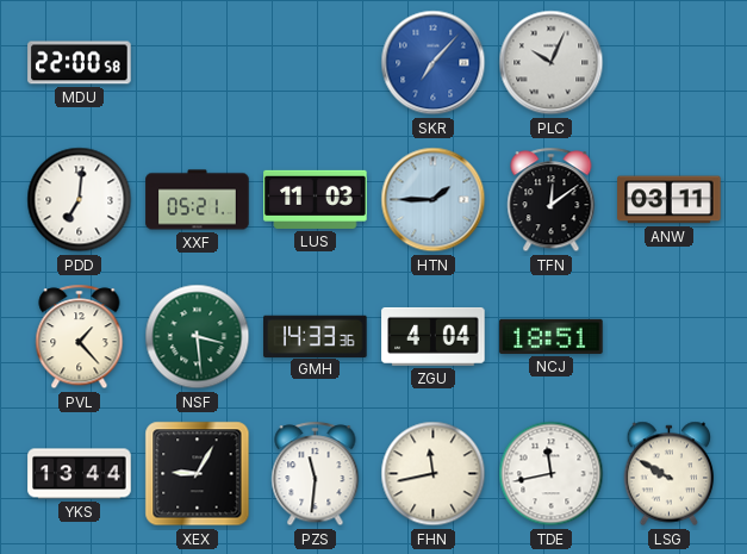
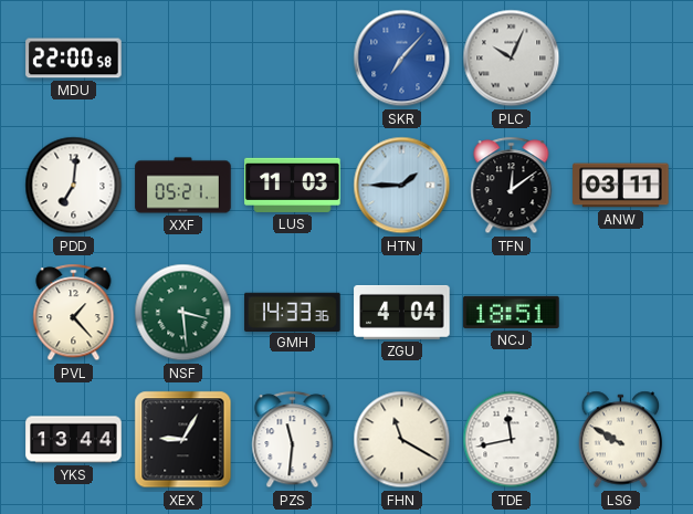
FHN: 11:43 -> 11:20
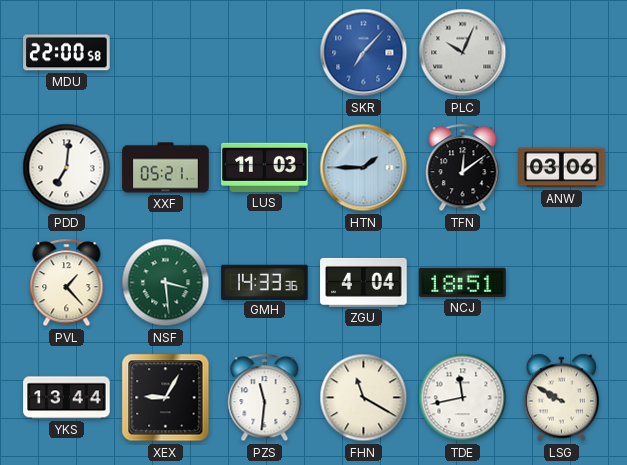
ANW: 03:11 -> 03:06
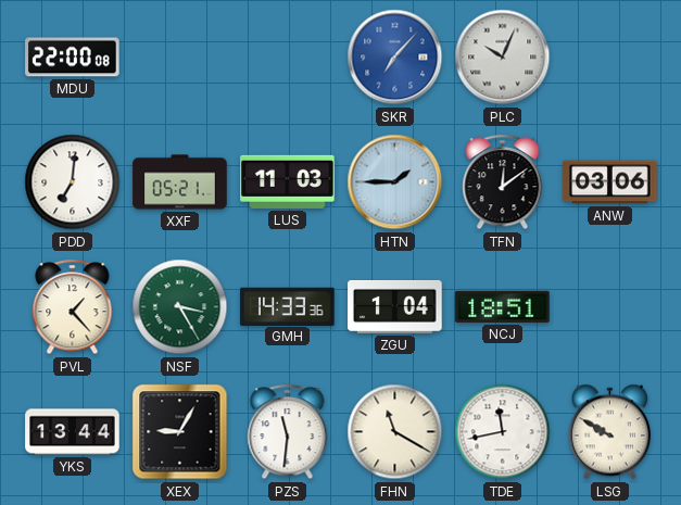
MDU: 22:00:58 -> 22:00:08
NSF: 3:29 -> 3:25
ZGU: 4:04 -> 1:04
